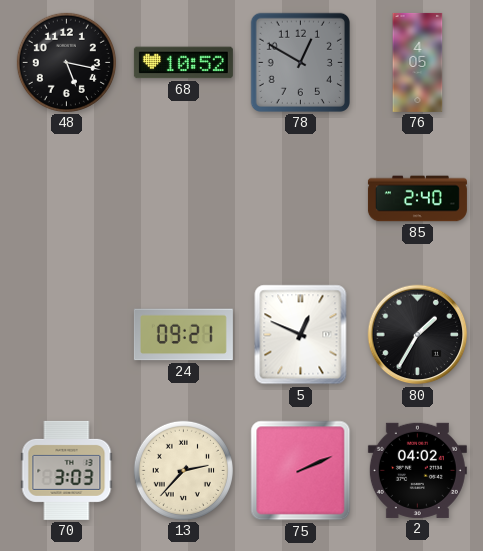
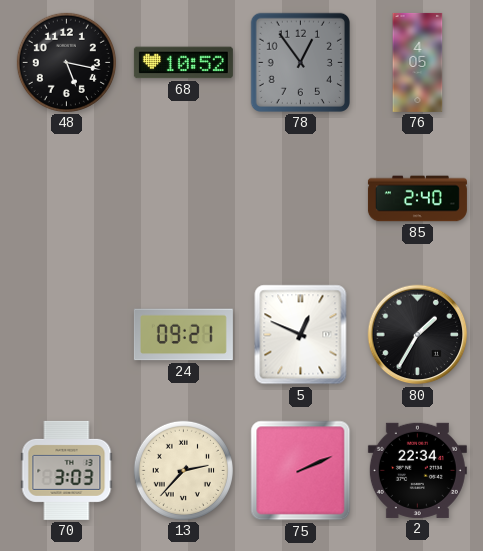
78: 12:50 -> 12:54
2: 04:02 -> 22:34
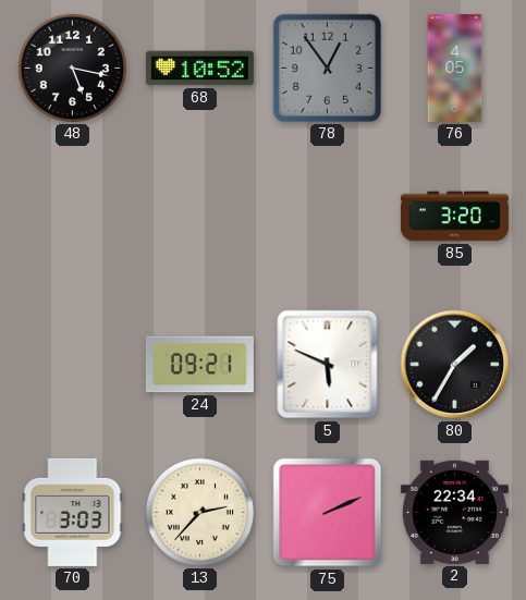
85: 2:40 -> 3:20
5: 12:49 -> 5:49
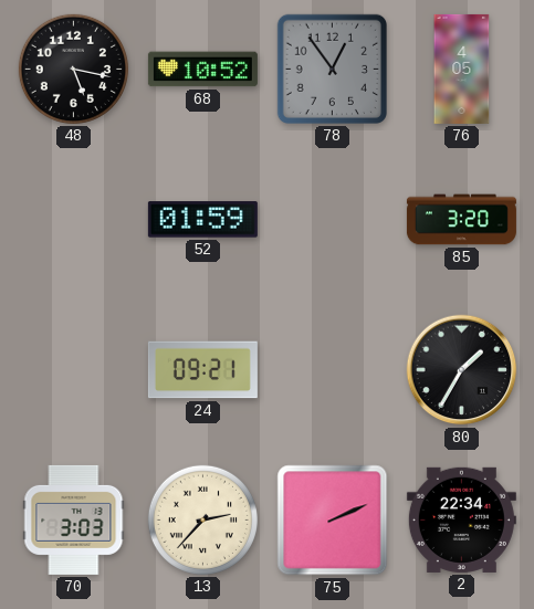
52: none -> 01:59
5: 5:49 -> none
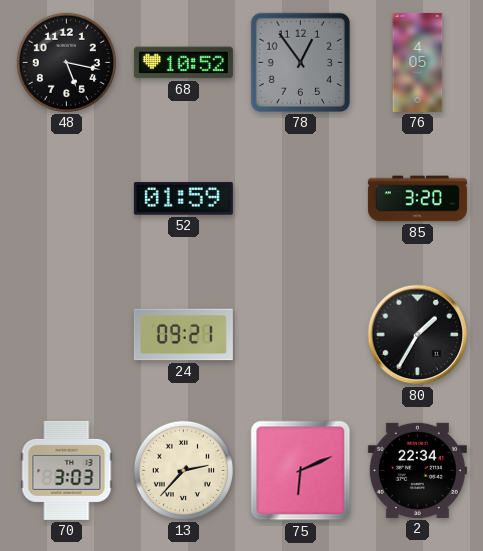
75: 2:11 -> 6:11
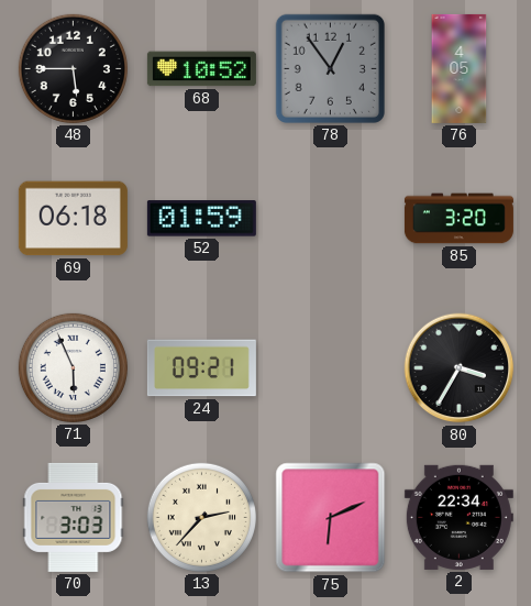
48: 5:17 -> 5:45
69: none -> 06:18
71: none -> 5:56
80: 1:35 -> 3:35
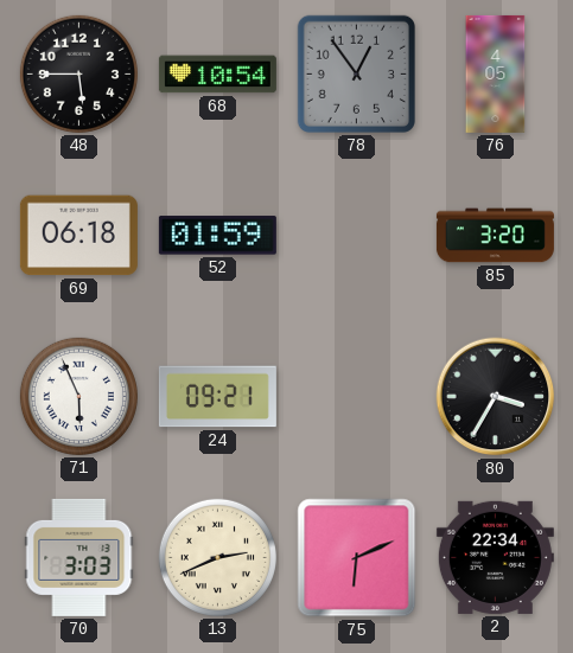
68: 10:52 -> 10:54
13: 2:37 -> 2:41
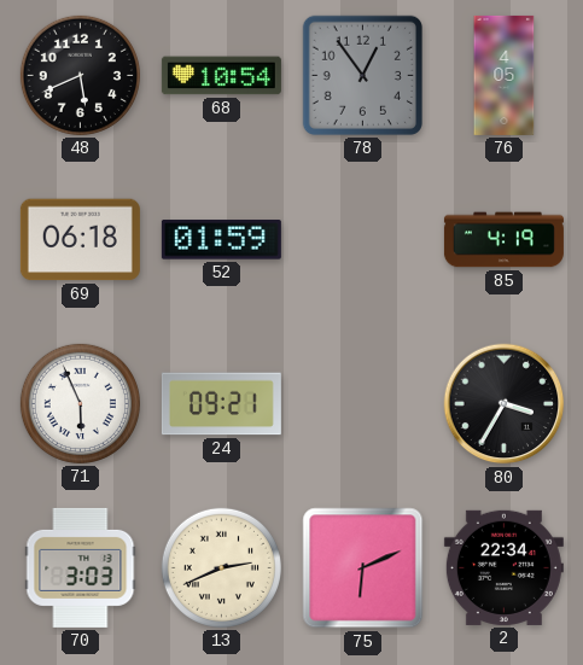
48: 5:45 -> 5:41
85: 3:20 -> 4:19
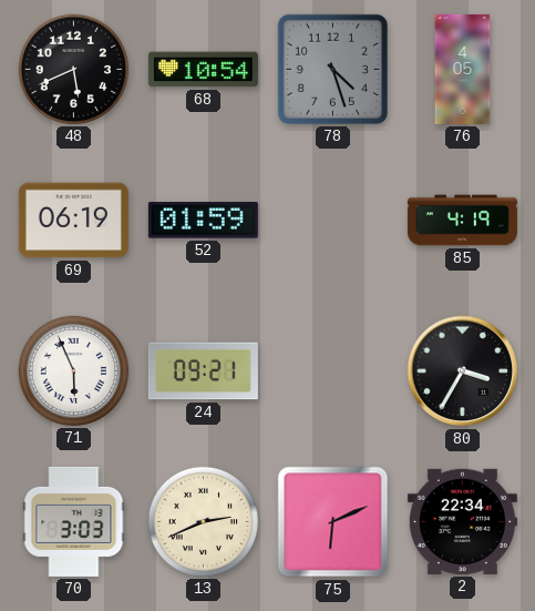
78: 12:54 -> 4:27
69: 06:18 -> 06:19
